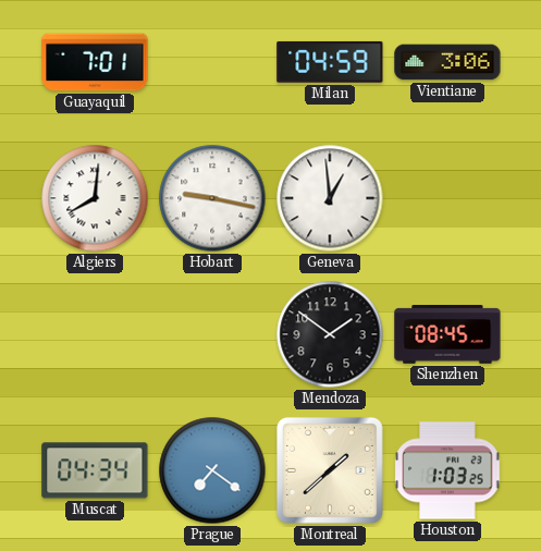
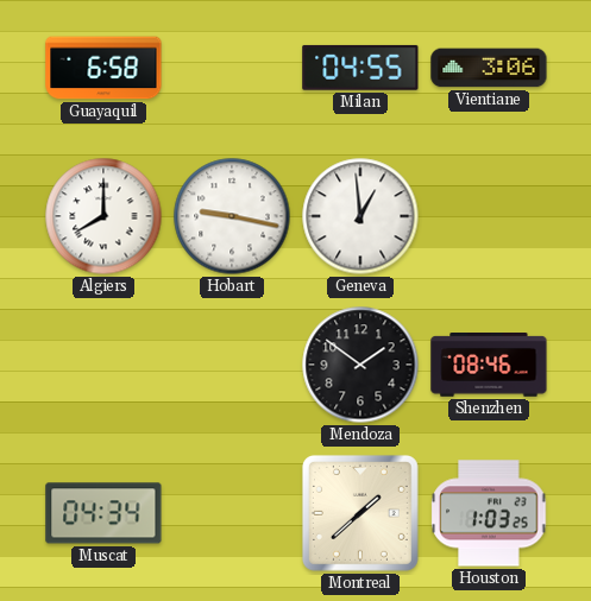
Guayaquil: 7:01 -> 6:58
Milan: 04:59 -> 04:55
Algiers: 8:01 -> 8:00
Shenzhen: 08:45 -> 08:46
Prague: 7:21 -> none
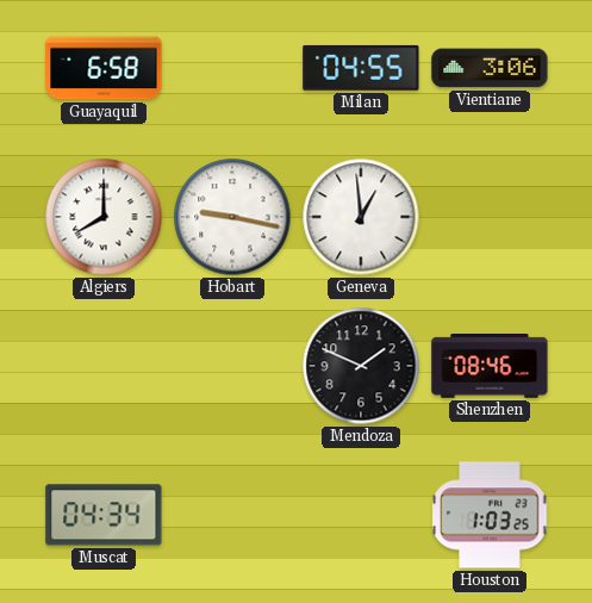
Mendoza: 1:51 -> 1:49
Montreal: 1:38 -> none
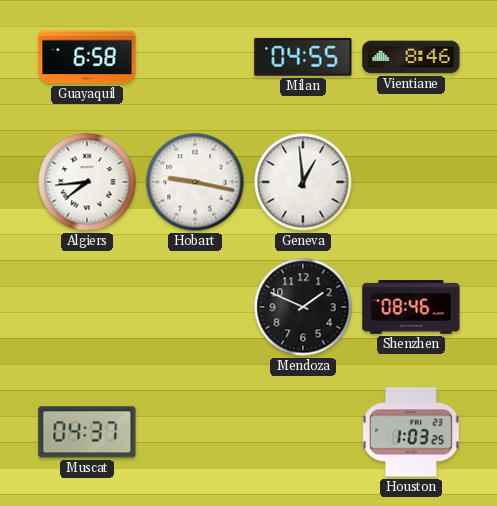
Vientiane: 3:06 -> 8:46
Algiers: 8:00 -> 7:44
Muscat: 04:34 -> 04:37
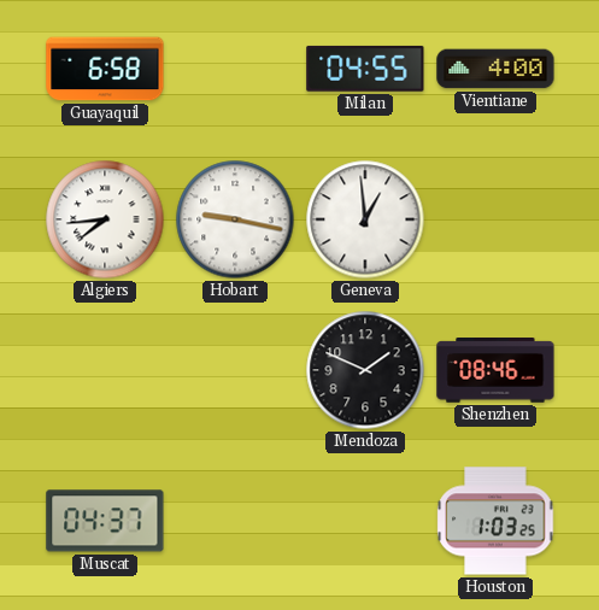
Vientiane: 8:46 -> 4:00
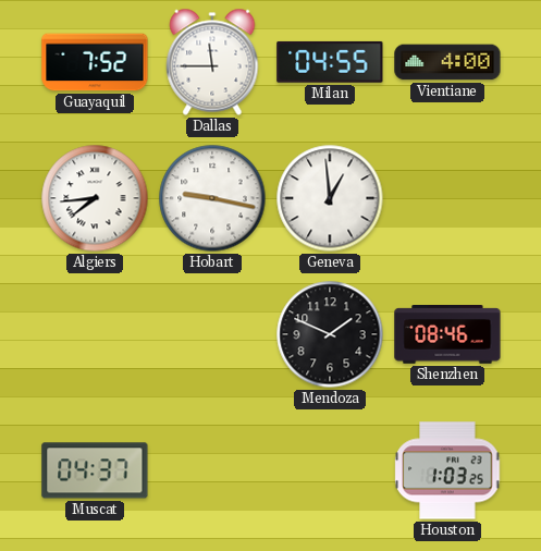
Guayaquil: 6:58 -> 7:52
Dallas: none -> 11:45
